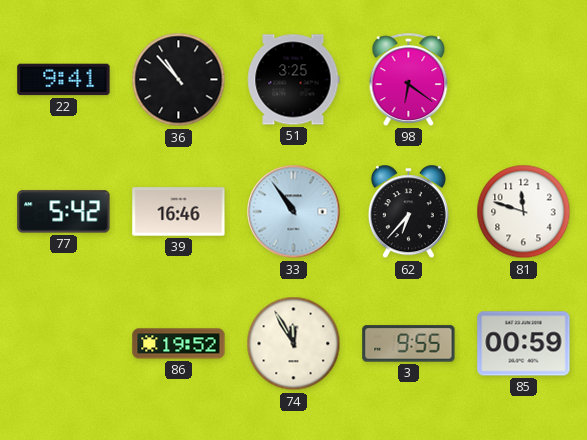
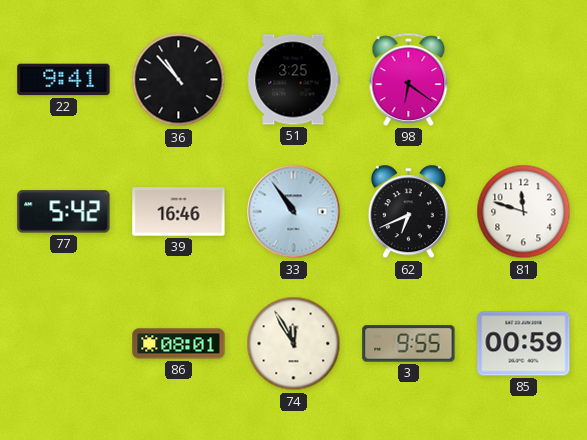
62: 6:37 -> 6:41
86: 19:52 -> 08:01
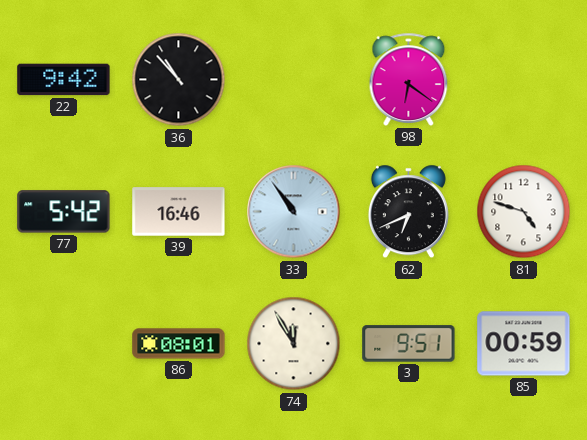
22: 9:41 -> 9:42
51: 3:25 -> none
81: 11:48 -> 4:48
3: 9:55 -> 9:51
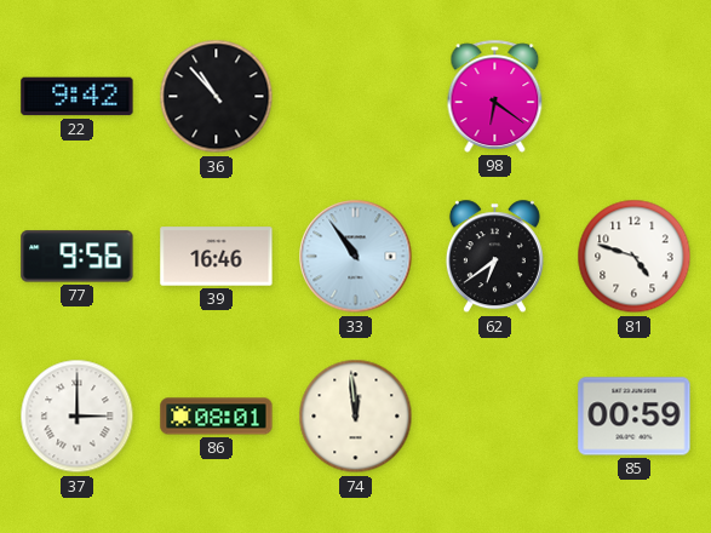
77: 5:42 -> 9:56
62: 6:41 -> 6:39
37: none -> 3:00
74: 11:55 -> 11:59
3: 9:51 -> none
